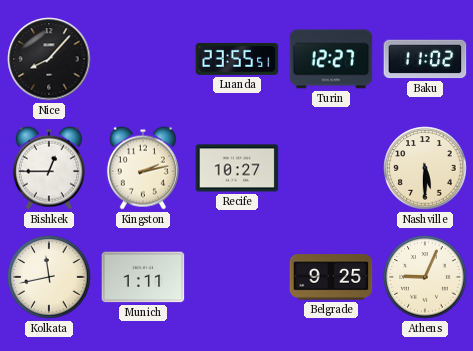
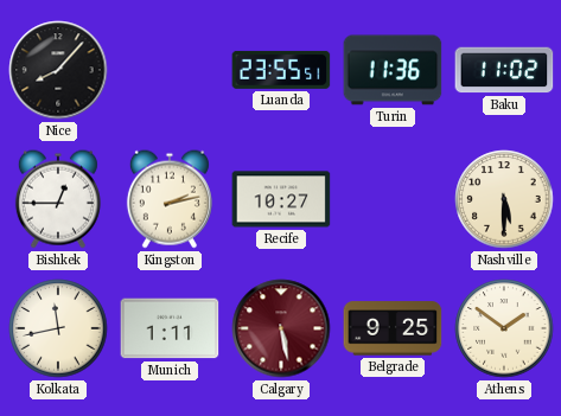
Turin: 12:27 -> 11:36
Calgary: none -> 5:28
Athens: 9:04 -> 1:51
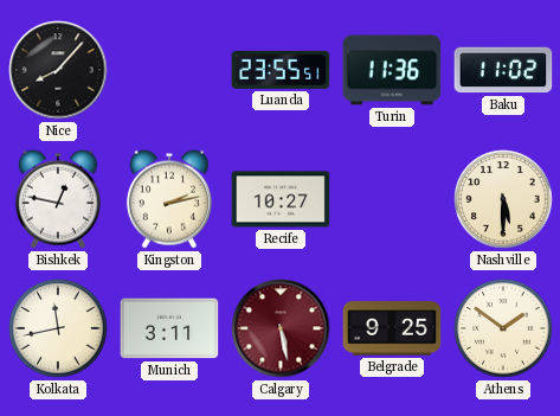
Bishkek: 12:45 -> 12:47
Munich: 1:11 -> 3:11
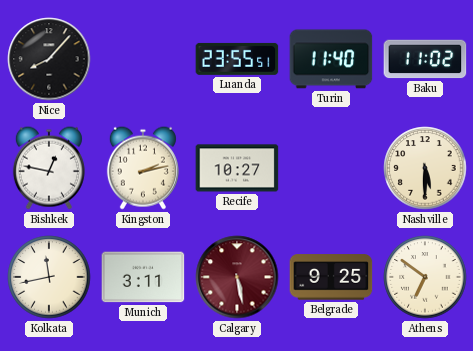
Turin: 11:36 -> 11:40
Athens: 1:51 -> 6:51
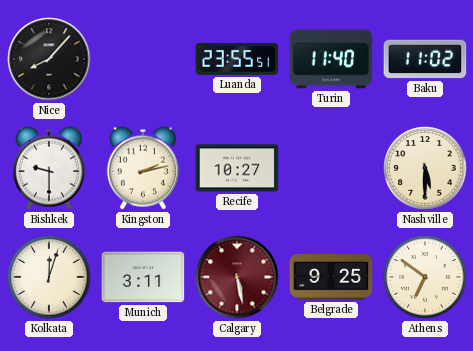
Bishkek: 12:47 -> 9:30
Kolkata: 11:43 -> 12:03
